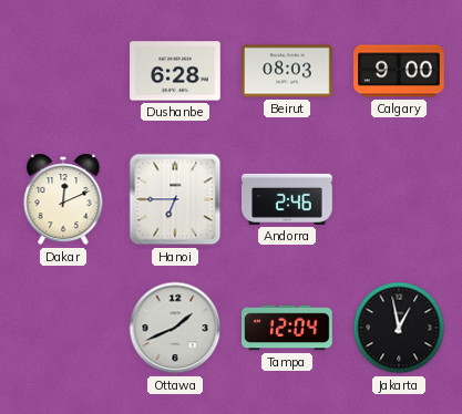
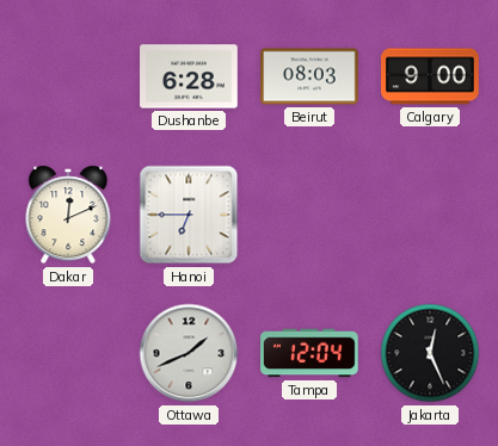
Andorra: 2:46 -> none
Jakarta: 12:58 -> 12:26
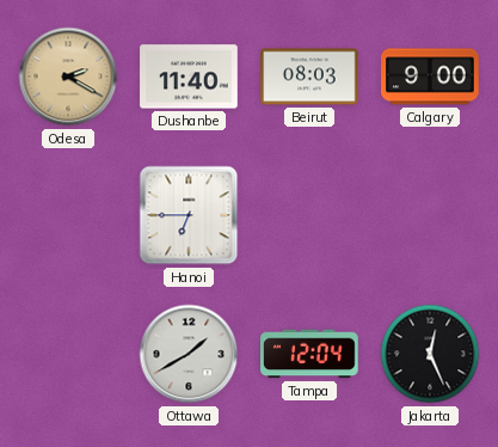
Odesa: none -> 2:20
Dushanbe: 6:28 -> 11:40
Dakar: 12:11 -> none
Ottawa: 1:41 -> 1:40
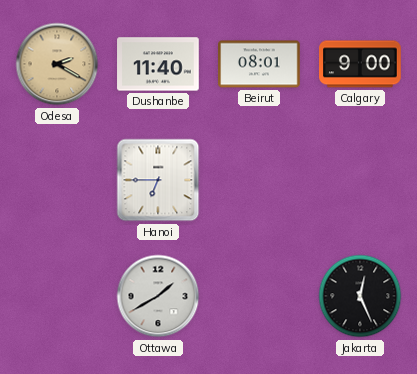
Beirut: 08:03 -> 08:01
Tampa: 12:04 -> none
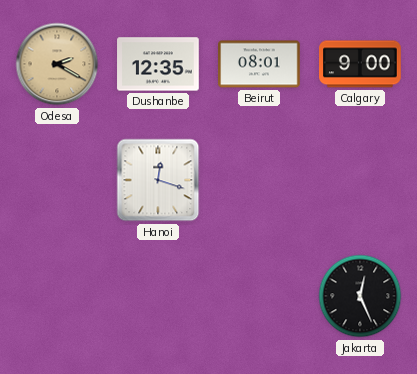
Dushanbe: 11:40 -> 12:35
Hanoi: 6:45 -> 12:18
Ottawa: 1:40 -> none
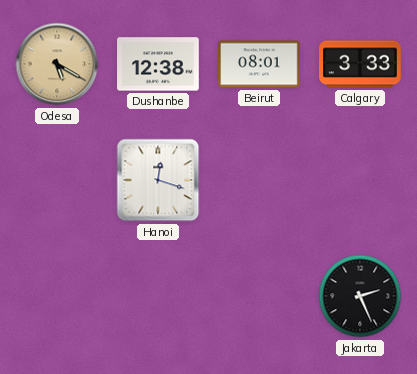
Odesa: 2:20 -> 5:20
Dushanbe: 12:35 -> 12:38
Calgary: 9:00 -> 3:33
Jakarta: 12:26 -> 2:26
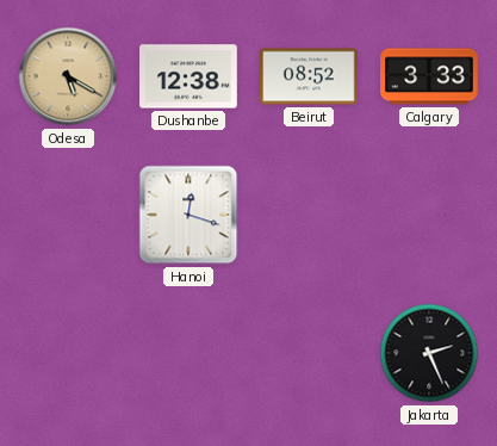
Beirut: 08:01 -> 08:52
